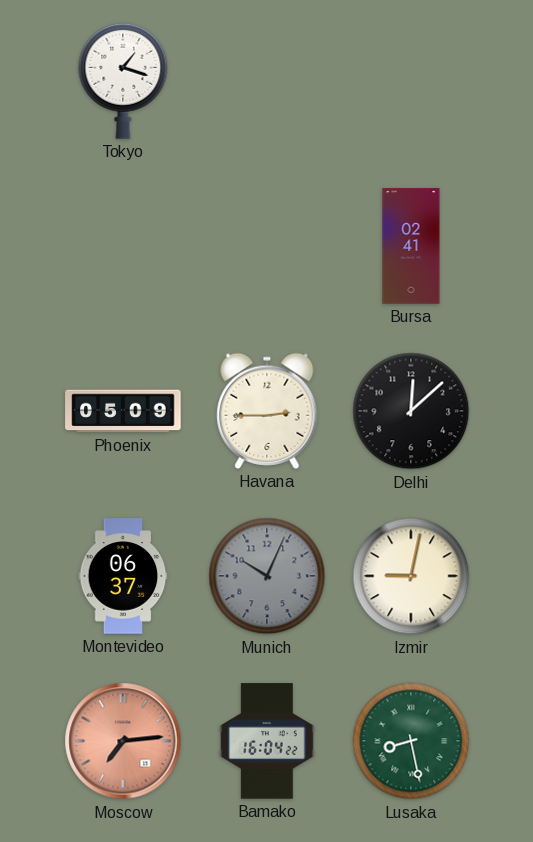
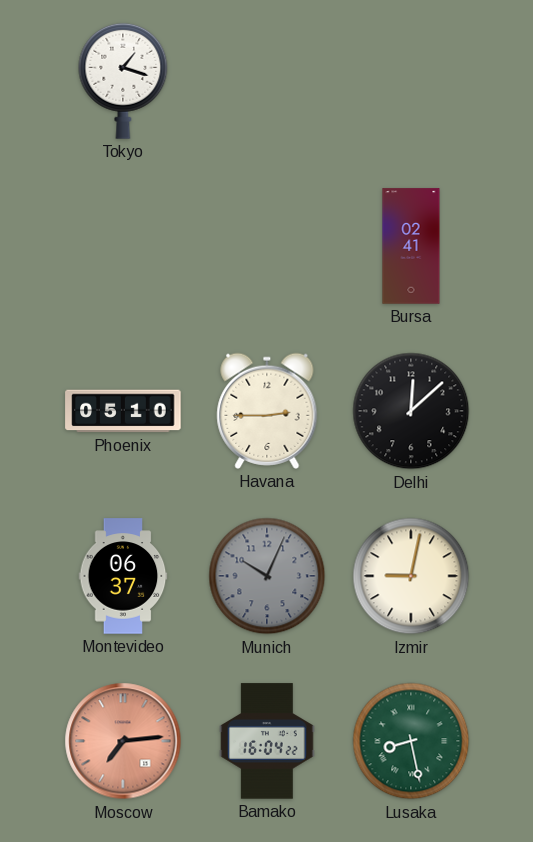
Phoenix: 05:09 -> 05:10
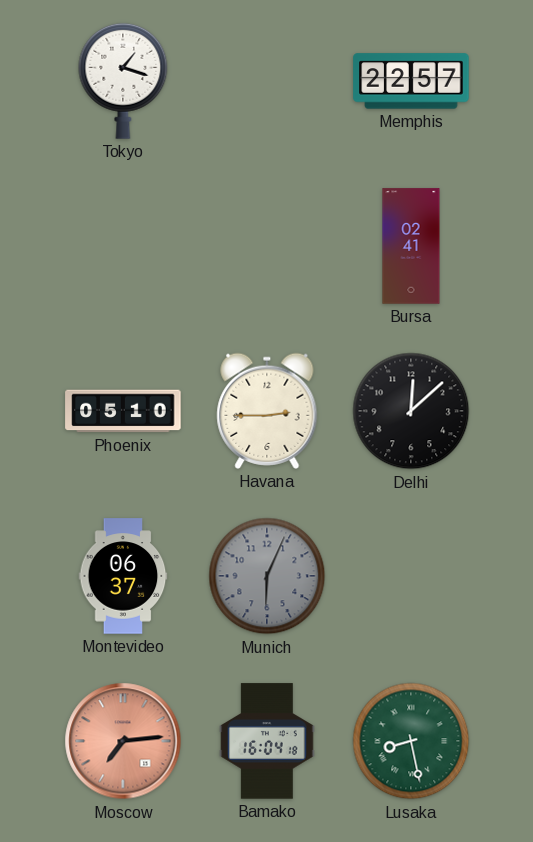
Memphis: none -> 22:57
Munich: 10:04 -> 6:04
Izmir: 9:02 -> none
Bamako: 16:04:22 -> 16:04:18
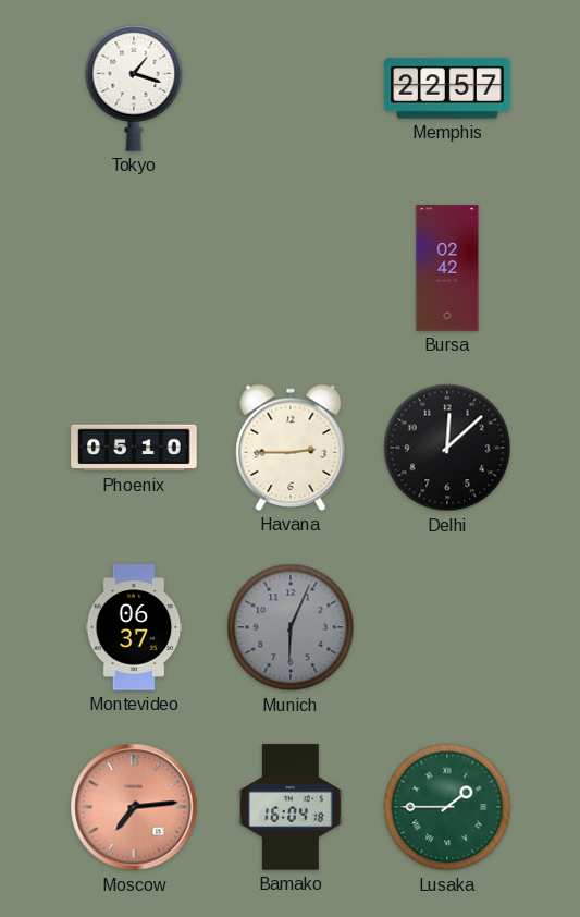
Bursa: 02:41 -> 02:42
Lusaka: 8:28 -> 1:45
